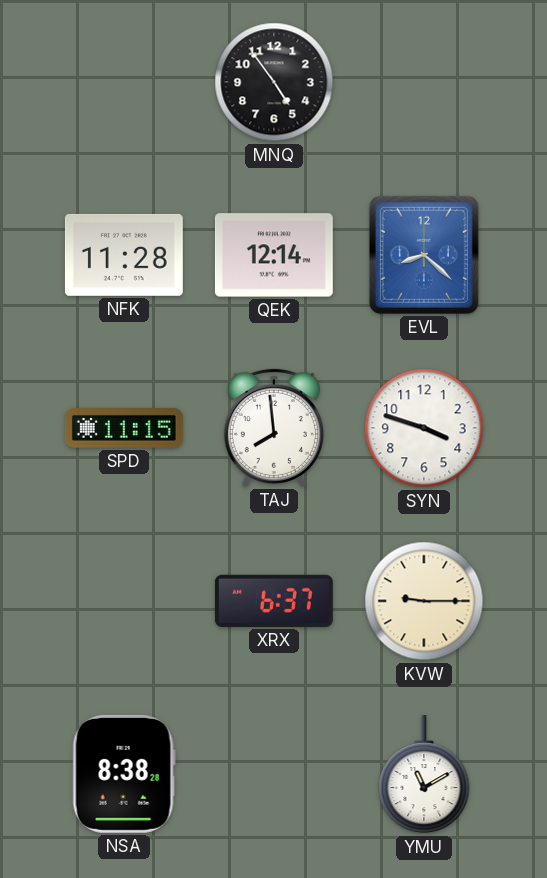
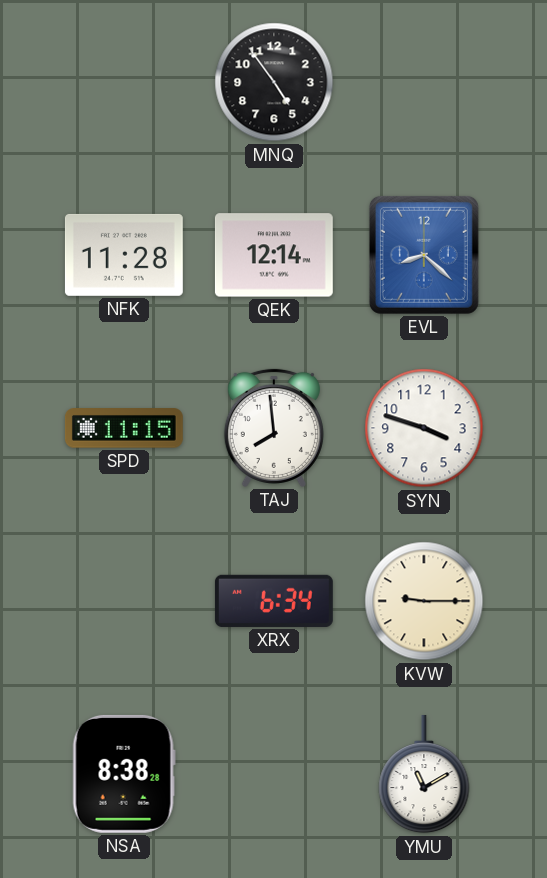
XRX: 6:37 -> 6:34
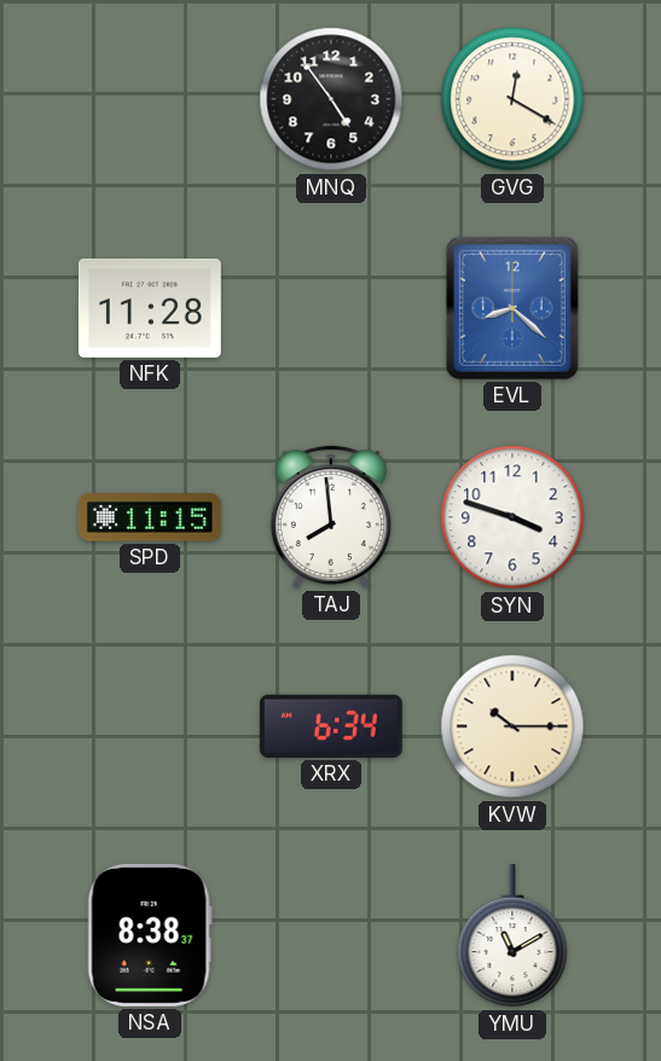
GVG: none -> 12:20
QEK: 12:14 -> none
KVW: 9:15 -> 10:15
NSA: 8:38:28 -> 8:38:37
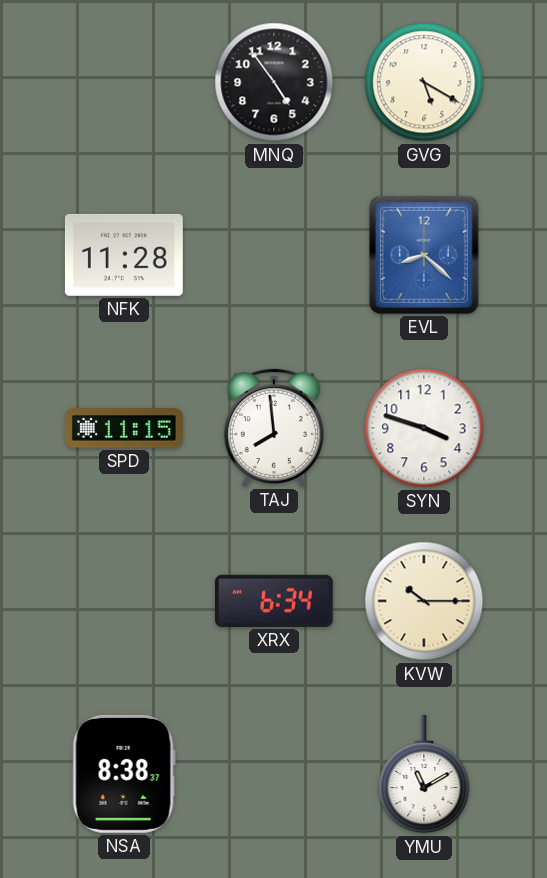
GVG: 12:20 -> 5:20
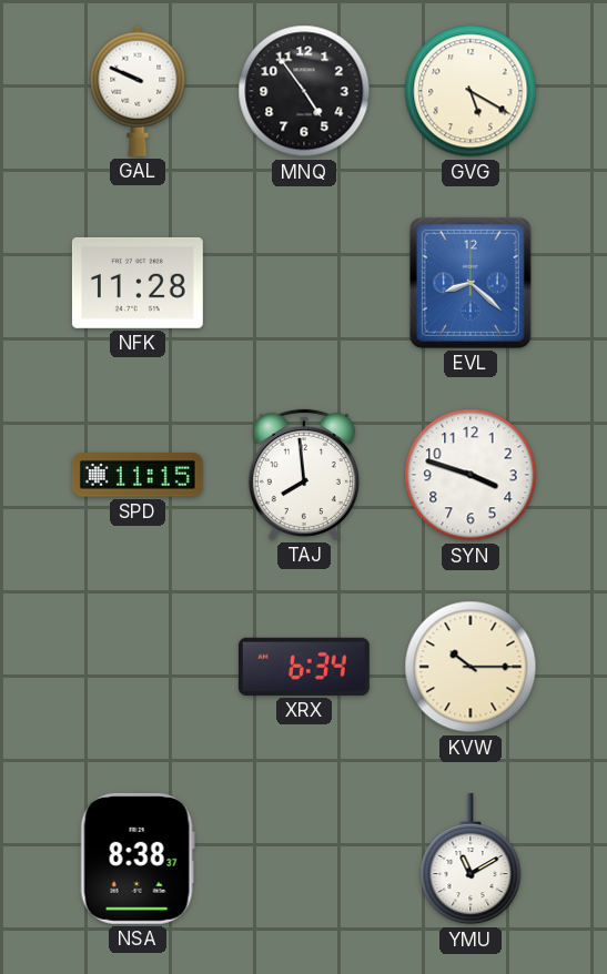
GAL: none -> 9:49
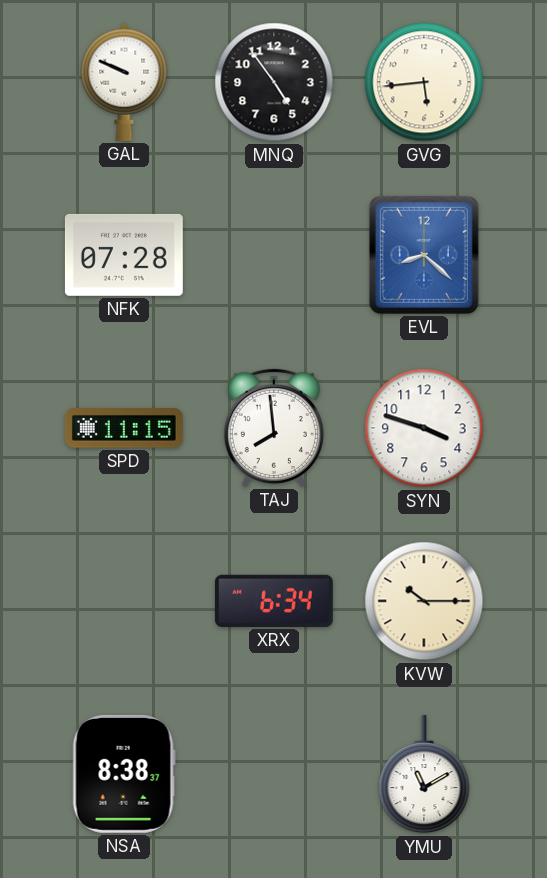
GVG: 5:20 -> 5:44
NFK: 11:28 -> 07:28
